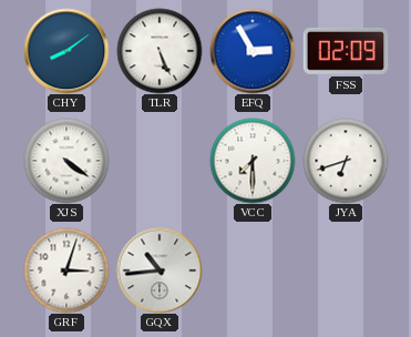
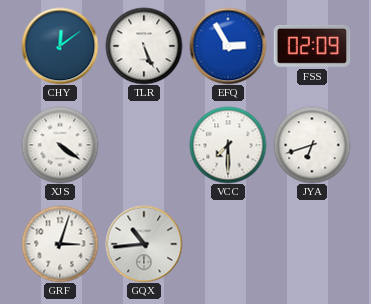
CHY: 8:09 -> 12:09
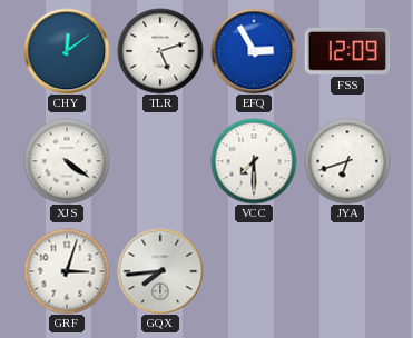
TLR: 5:26 -> 5:12
FSS: 02:09 -> 12:09
GQX: 10:44 -> 7:44
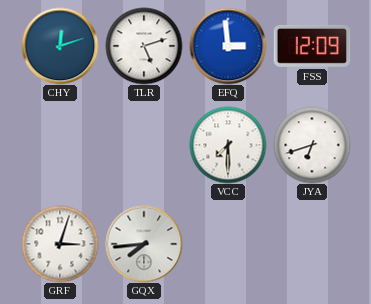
CHY: 12:09 -> 12:12
EFQ: 2:55 -> 2:59
XJS: 4:21 -> none
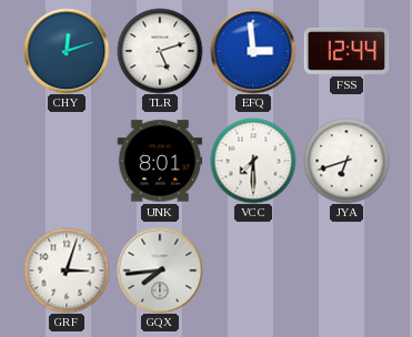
FSS: 12:09 -> 12:44
UNK: none -> 8:01
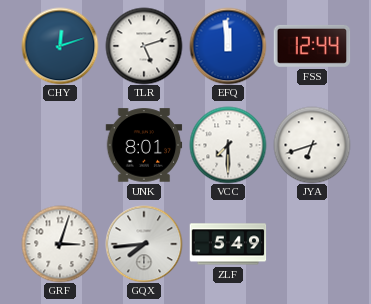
EFQ: 2:59 -> 11:59
ZLF: none -> 5:49
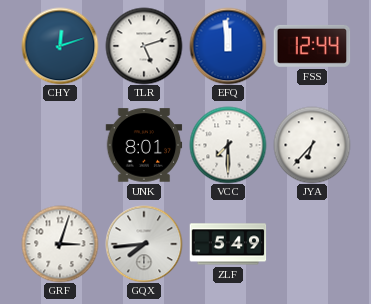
JYA: 6:42 -> 6:37
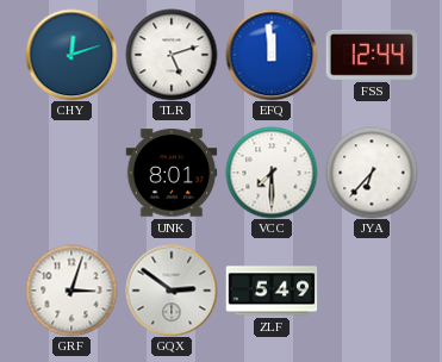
GQX: 7:44 -> 2:51
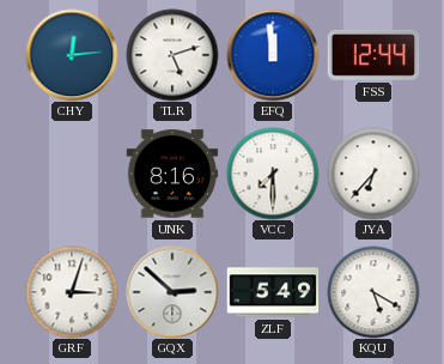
CHY: 12:12 -> 12:14
UNK: 8:01 -> 8:16
GQX: 2:51 -> 2:52
KQU: none -> 5:20
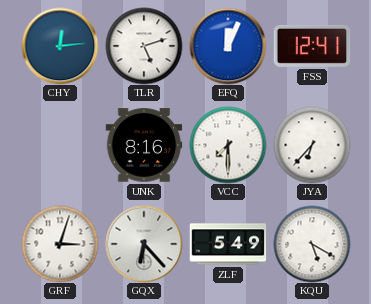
EFQ: 11:59 -> 12:04
FSS: 12:44 -> 12:41
GQX: 2:52 -> 6:23
